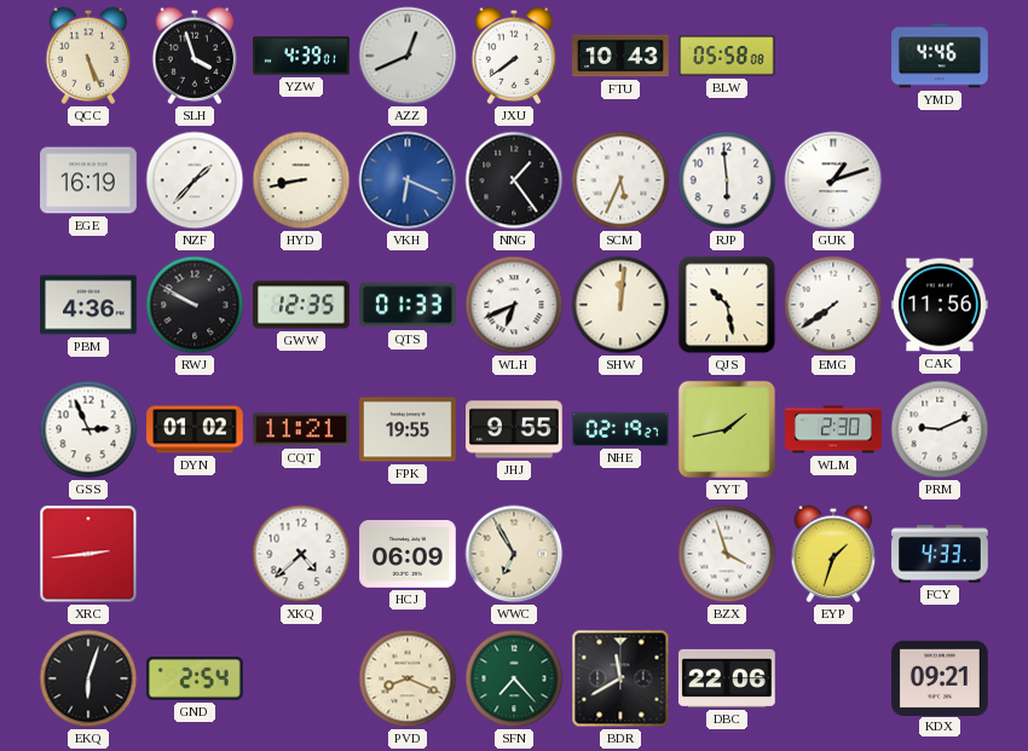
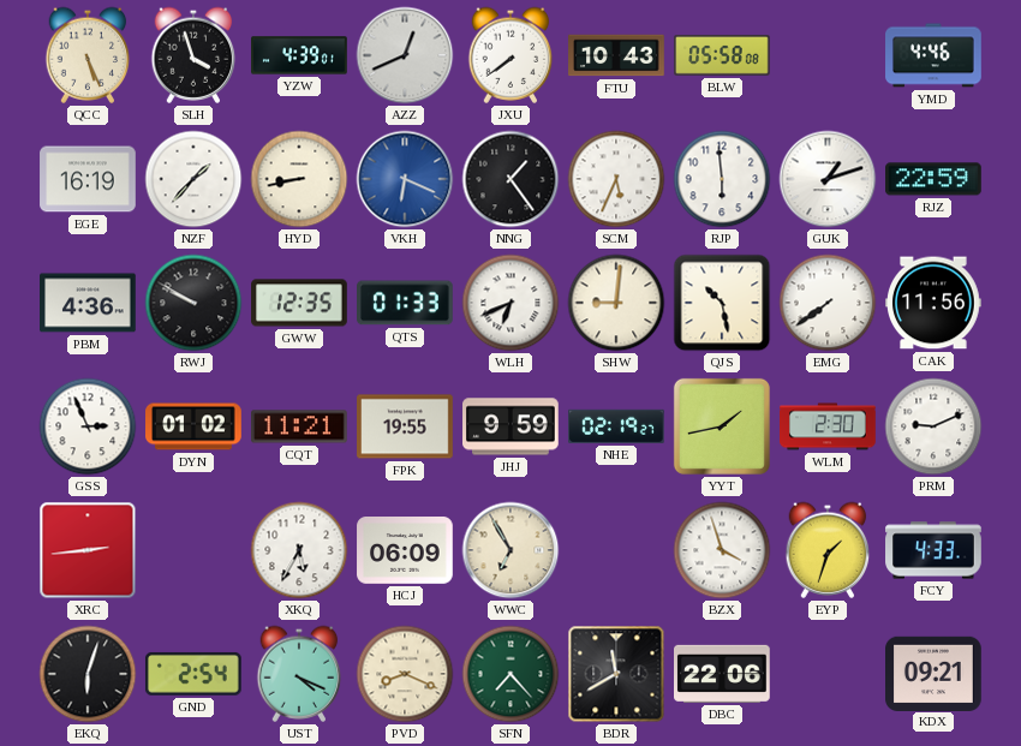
RJZ: none -> 22:59
SHW: 12:01 -> 9:01
JHJ: 9:55 -> 9:59
XKQ: 4:38 -> 5:35
UST: none -> 4:19
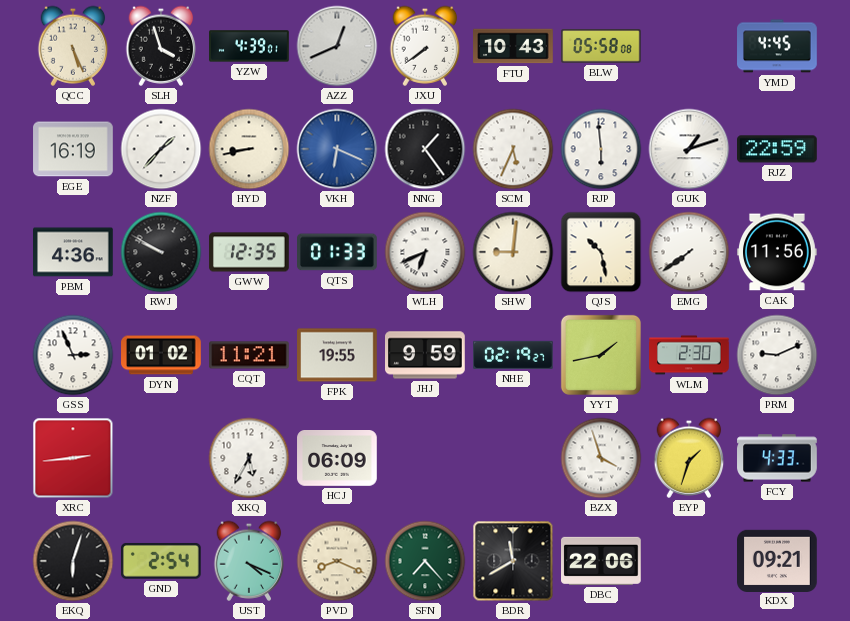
YMD: 4:46 -> 4:45
WWC: 6:55 -> none
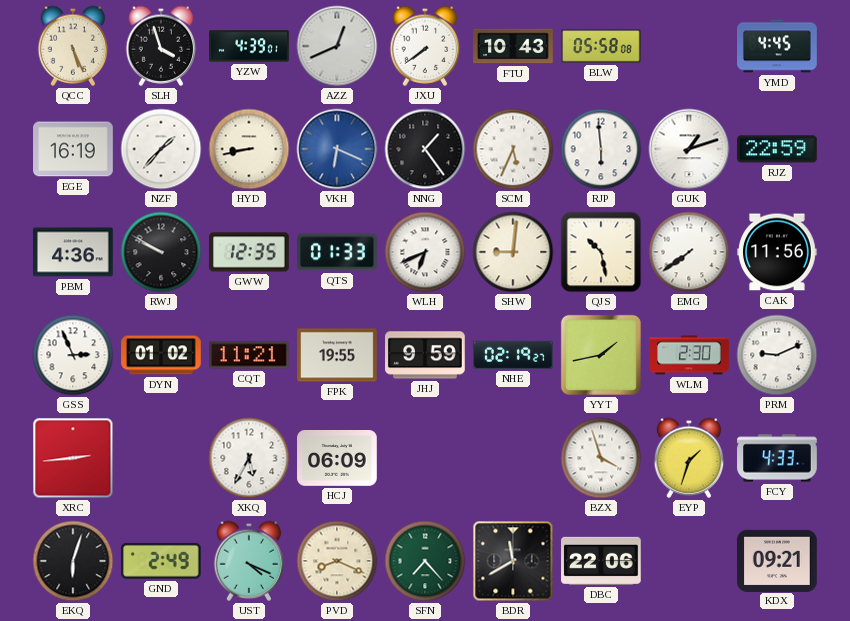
GND: 2:54 -> 2:49
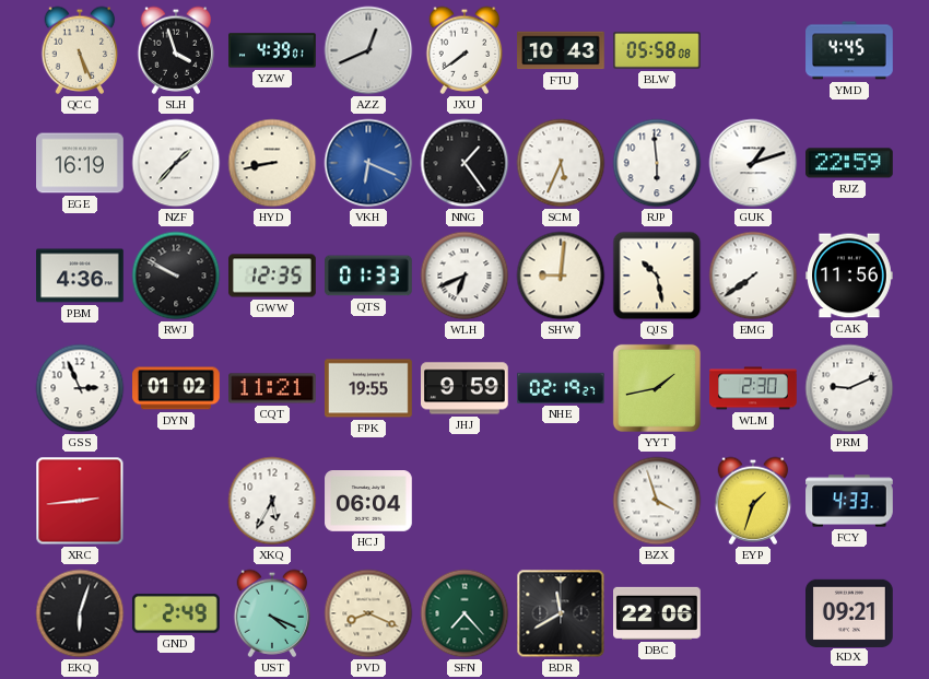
HCJ: 06:09 -> 06:04
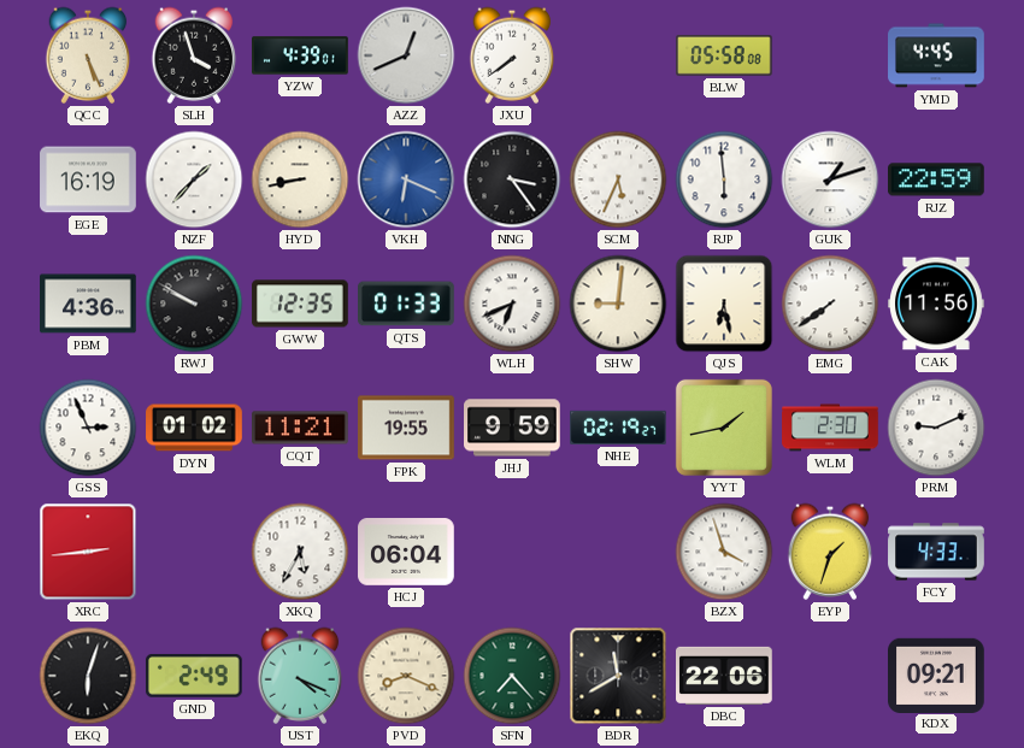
FTU: 10:43 -> none
NNG: 1:24 -> 3:24
QJS: 10:28 -> 6:28
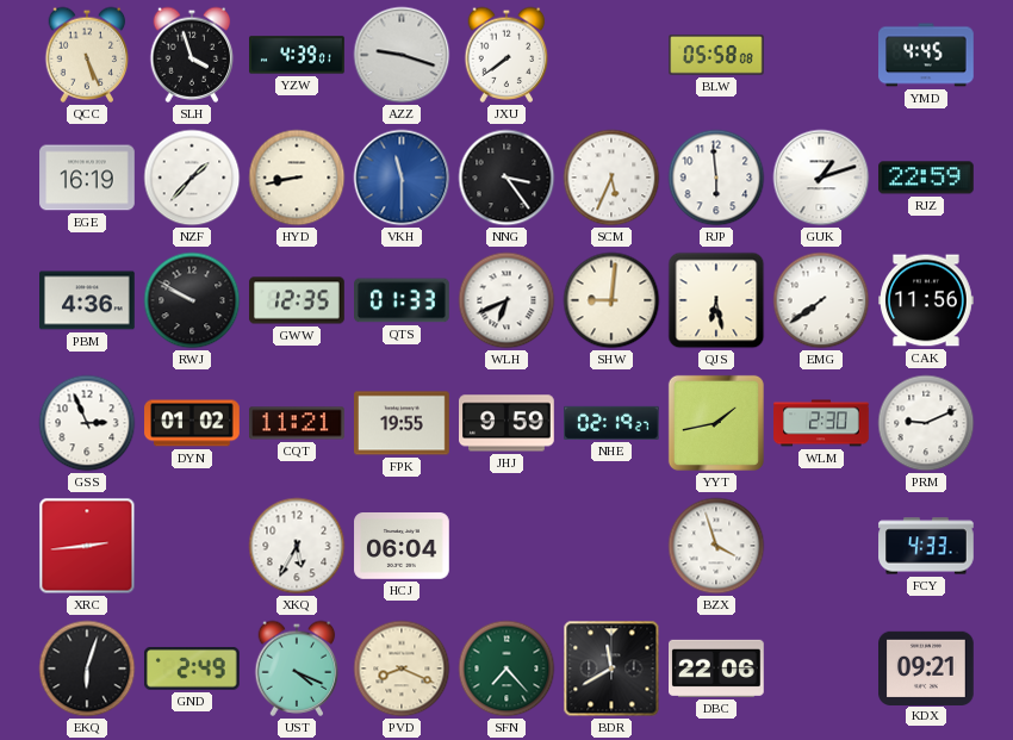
AZZ: 12:41 -> 9:18
VKH: 6:19 -> 11:30
EYP: 1:33 -> none
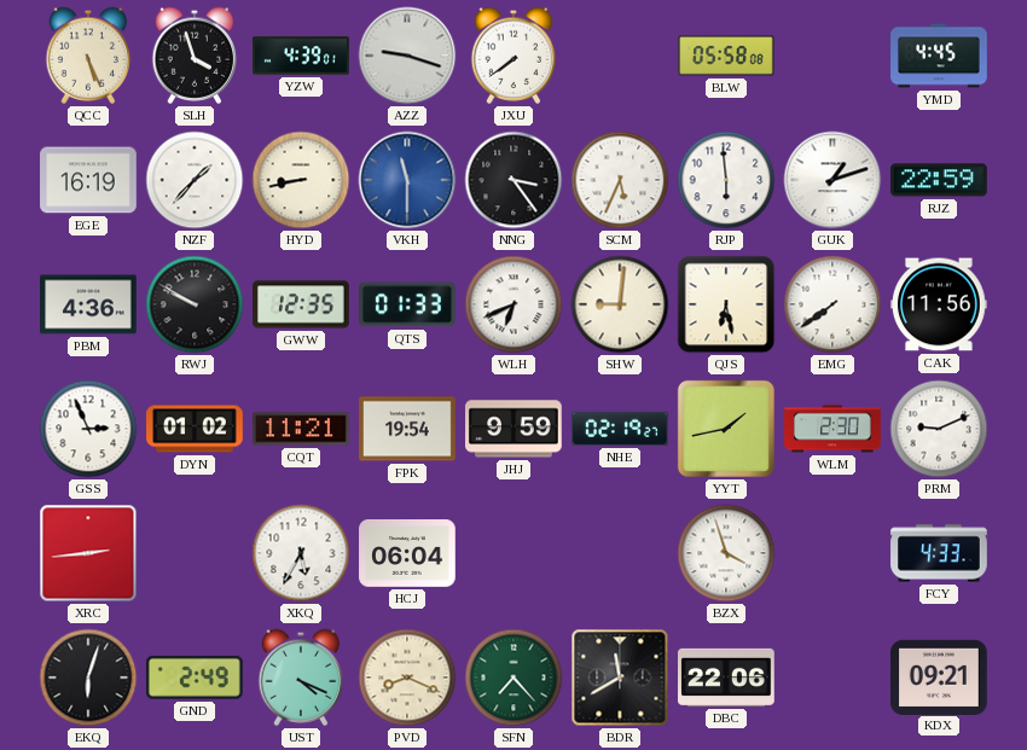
FPK: 19:55 -> 19:54
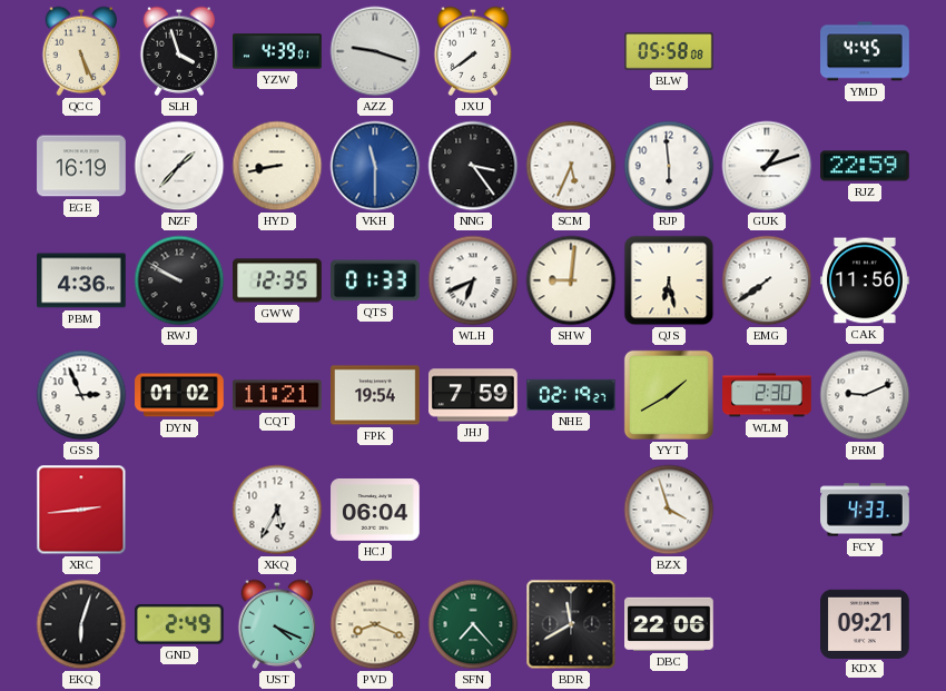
JHJ: 9:59 -> 7:59
YYT: 1:43 -> 1:40
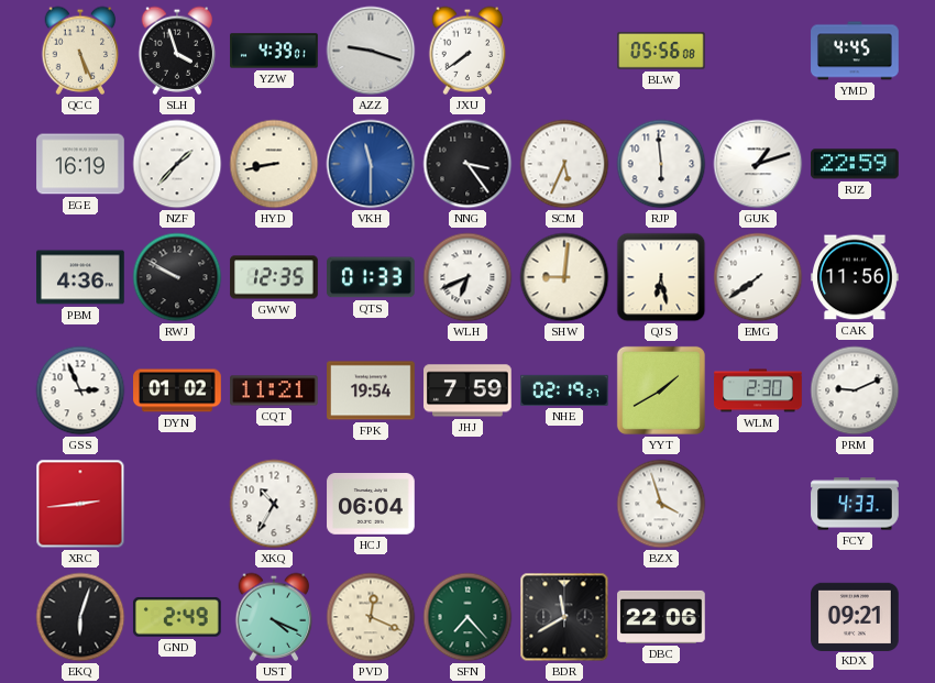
BLW: 05:58 -> 05:56
XKQ: 5:35 -> 10:35
PVD: 8:19 -> 12:19
